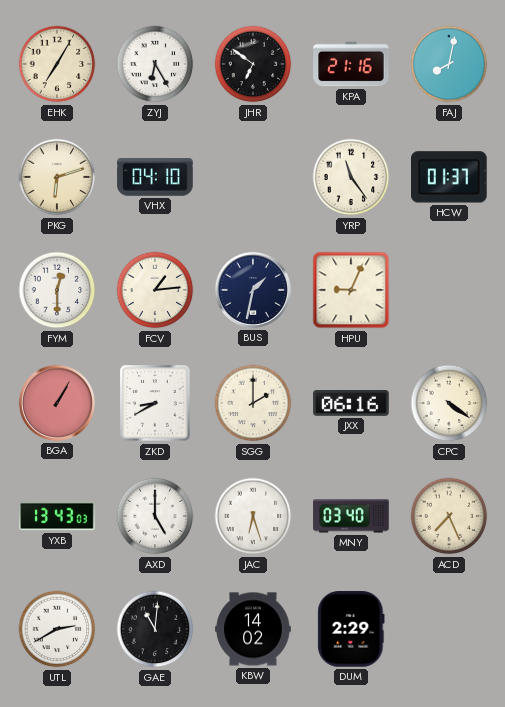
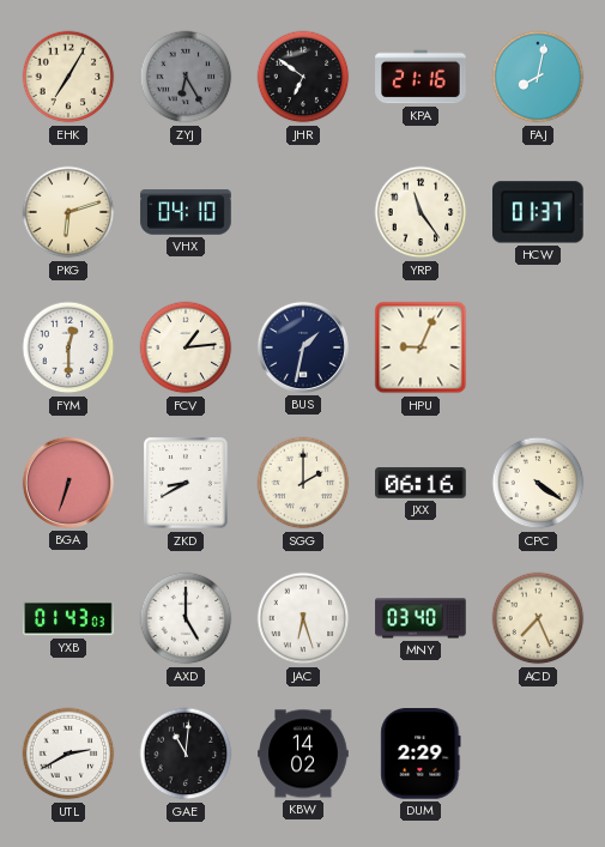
ZYJ dial: white -> grey
BGA: 1:05 -> 6:33
YXB: 13:43 -> 01:43
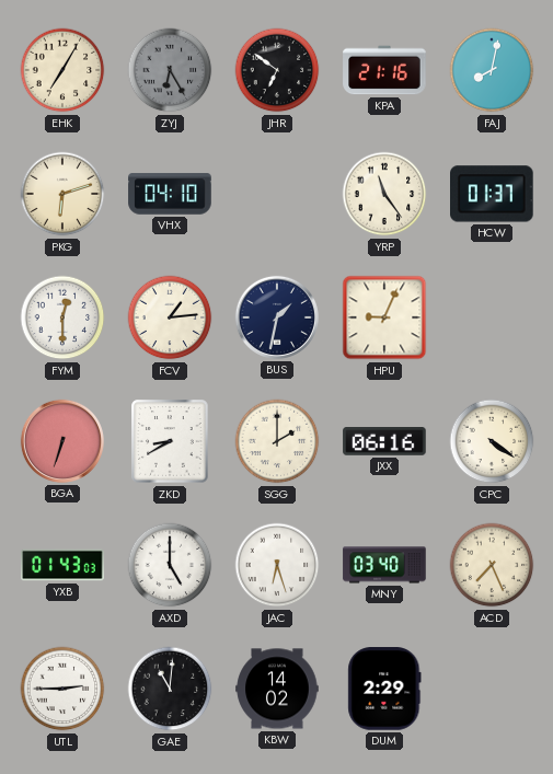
UTL: 2:40 -> 2:45
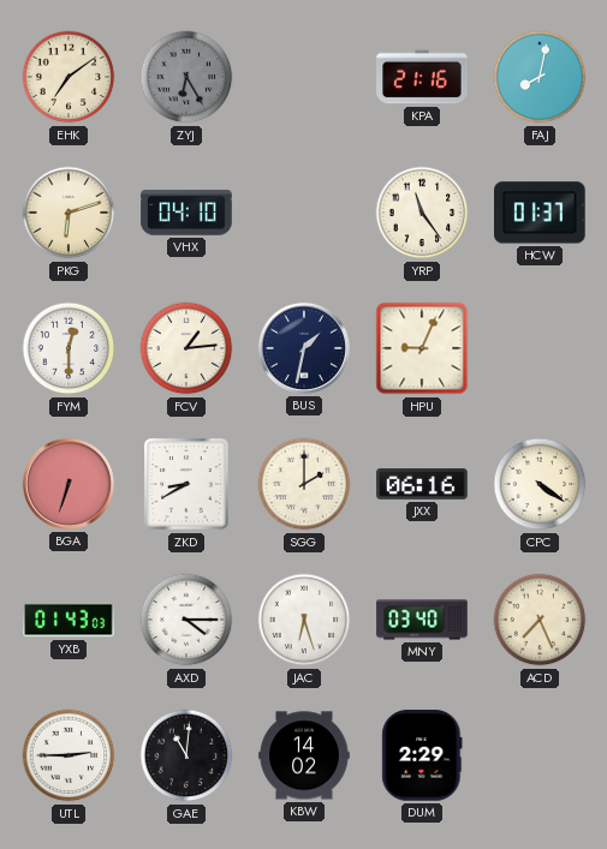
EHK: 7:05 -> 7:09
JHR: 6:51 -> none
AXD: 5:00 -> 4:15
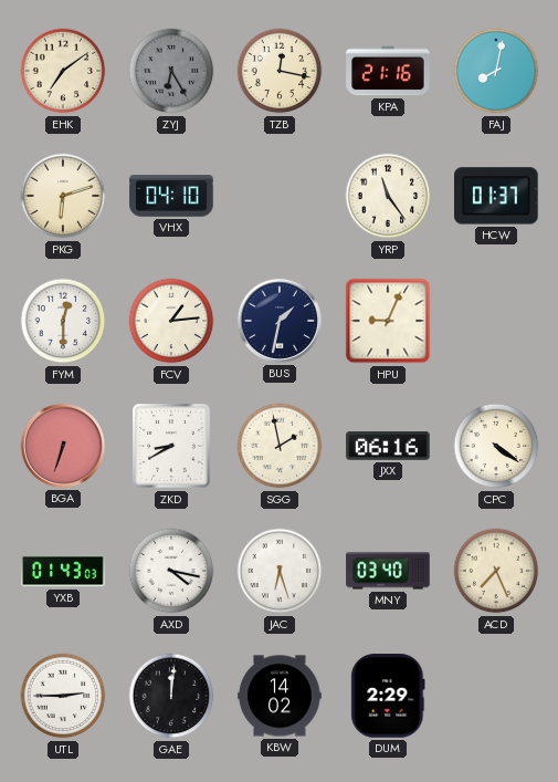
TZB: none -> 12:17
SGG: 2:00 -> 1:58
AXD: 4:15 -> 4:17
GAE: 11:01 -> 12:01
